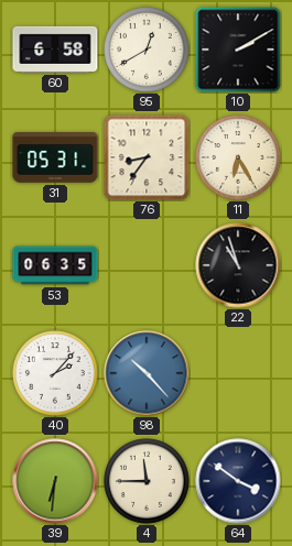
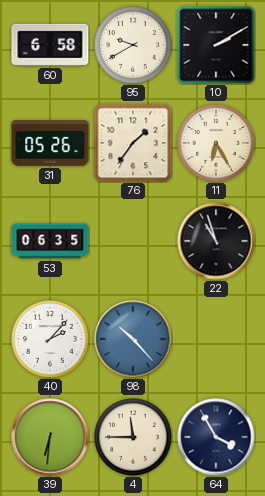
95: 12:40 -> 9:40
31: 05:31 -> 05:26
76: 8:36 -> 1:36
64: 3:51 -> 3:55
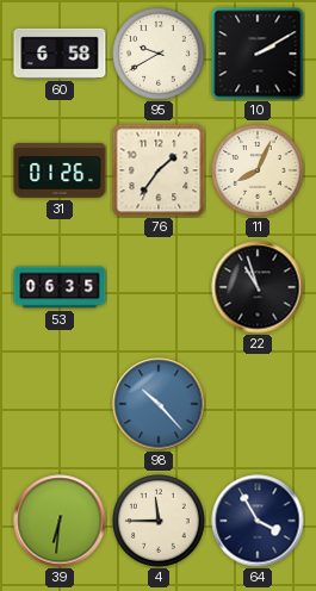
31: 05:26 -> 01:26
11: 6:25 -> 8:04
40: 2:07 -> none
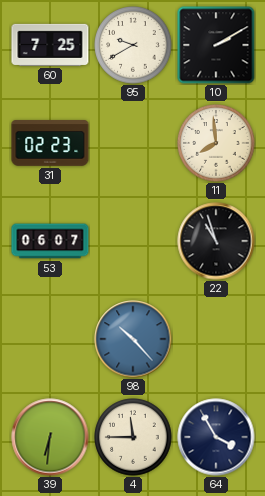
60: 6:58 -> 7:25
31: 01:26 -> 02:23
76: 1:36 -> none
11: 8:04 -> 7:59
53: 06:35 -> 06:07
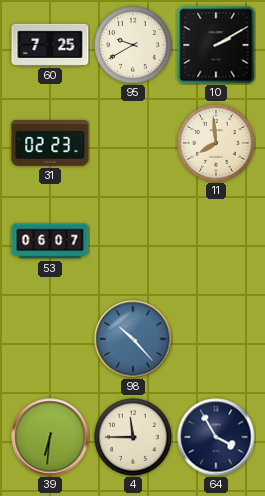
22: 10:57 -> none
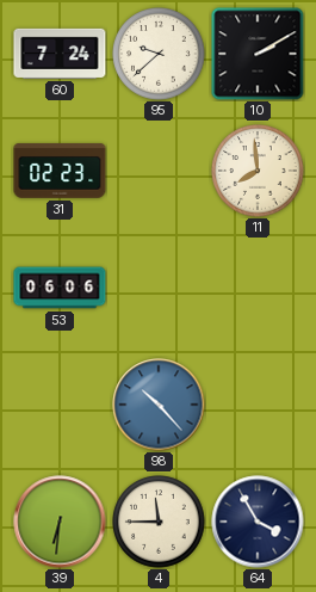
60: 7:25 -> 7:24
95: 9:40 -> 9:38
53: 06:07 -> 06:06
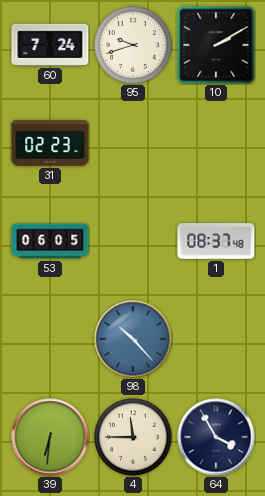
95: 9:38 -> 9:42
11: 7:59 -> none
53: 06:06 -> 06:05
1: none -> 08:37
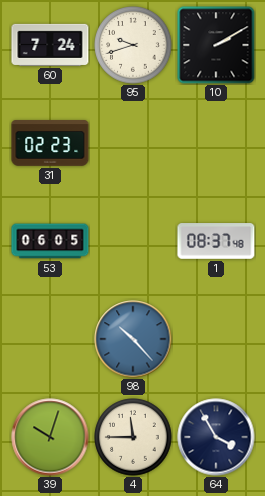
39: 6:31 -> 10:03
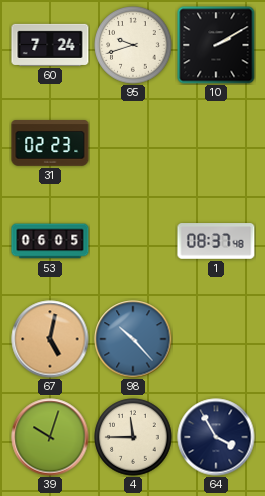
67: none -> 5:02
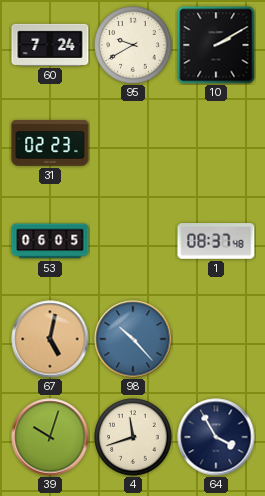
95: 9:42 -> 9:40
4: 11:45 -> 11:42
